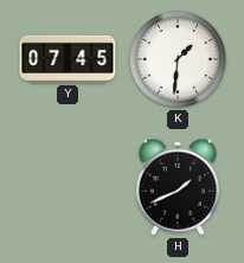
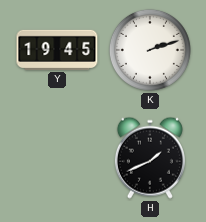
Y: 07:45 -> 19:45
K: 1:31 -> 2:12
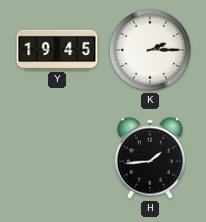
K: 2:12 -> 2:15
H: 1:41 -> 1:44
